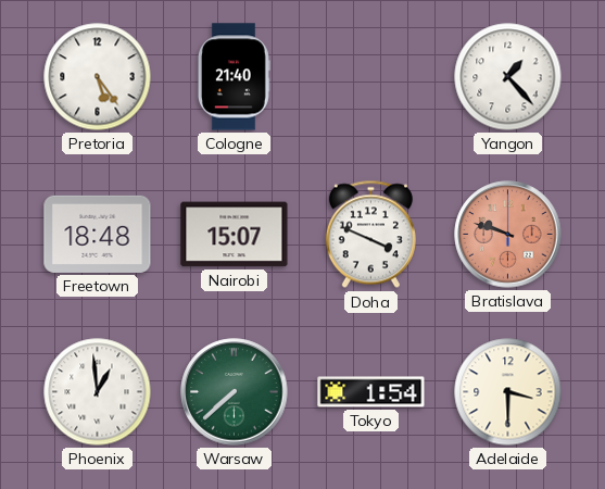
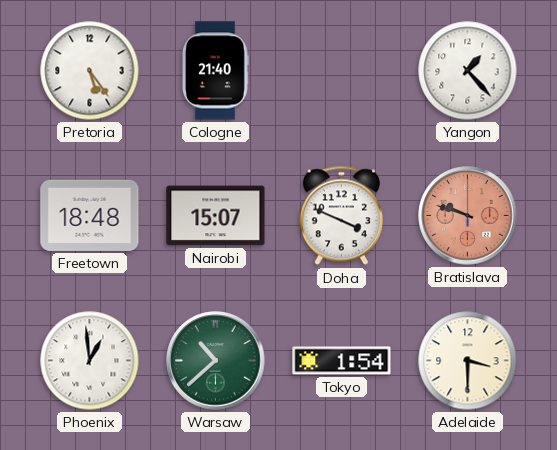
Warsaw: 7:38 -> 10:38
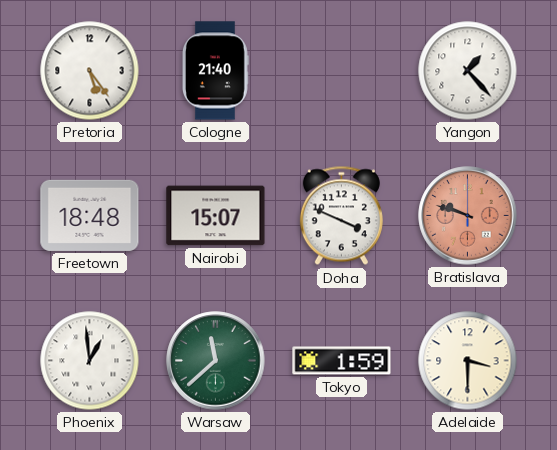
Warsaw: 10:38 -> 11:38
Tokyo: 1:54 -> 1:59
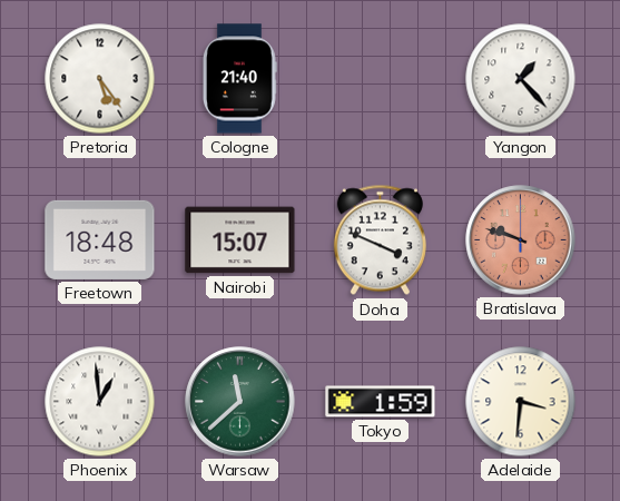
Adelaide: 3:30 -> 3:31
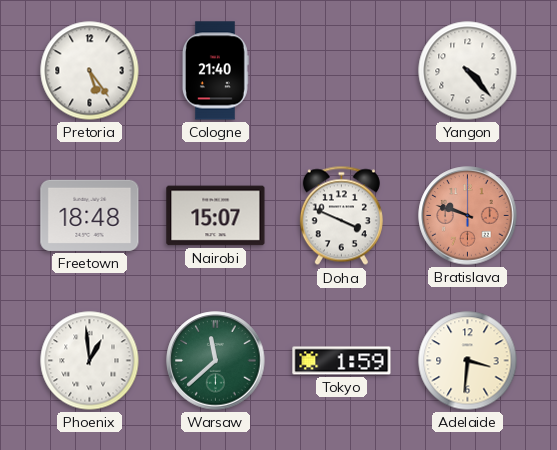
Yangon: 1:23 -> 4:23
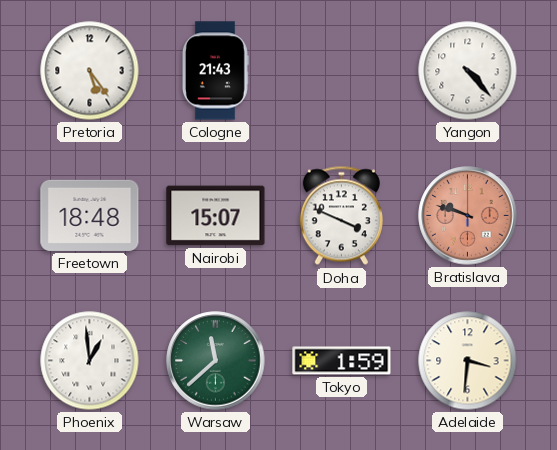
Cologne: 21:40 -> 21:43
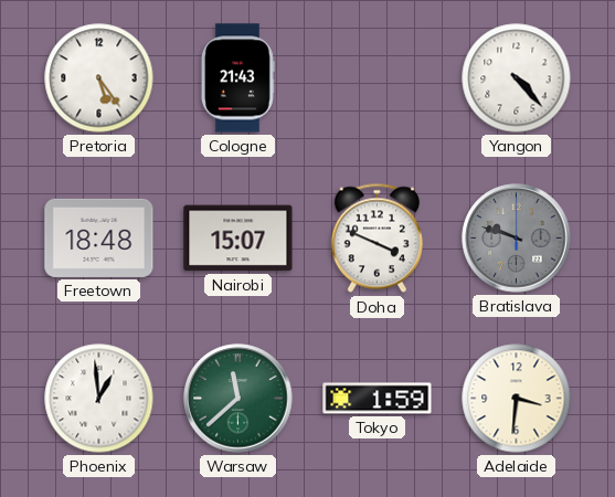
Bratislava dial: salmon -> grey
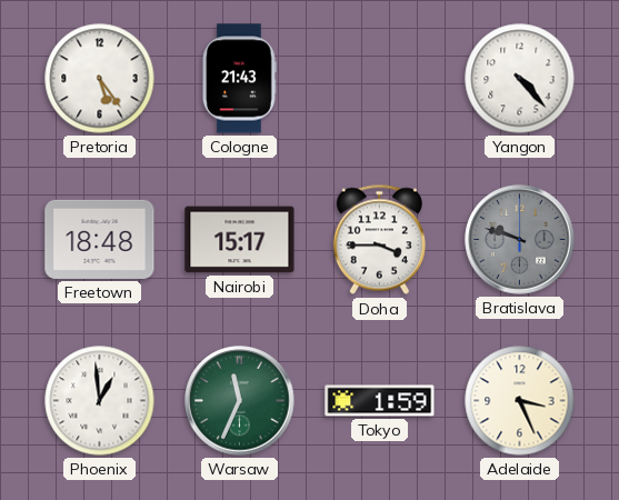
Nairobi: 15:07 -> 15:17
Doha: 3:49 -> 3:45
Warsaw: 11:38 -> 11:34
Adelaide: 3:31 -> 3:26
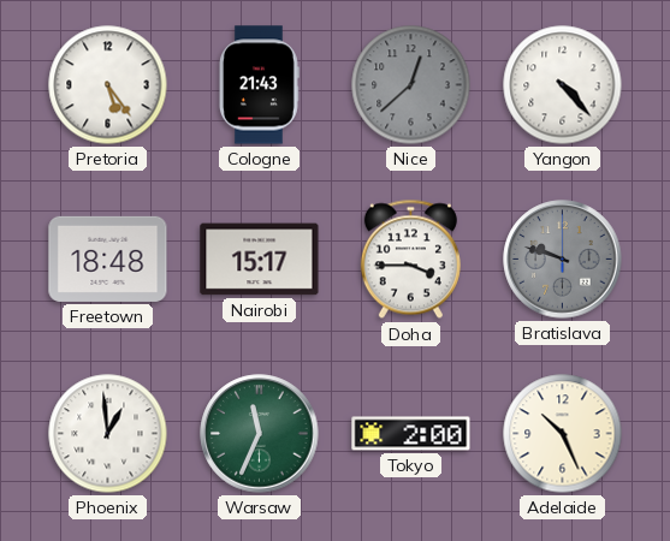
Nice: none -> 12:38
Tokyo: 1:59 -> 2:00
Adelaide: 3:26 -> 10:26
